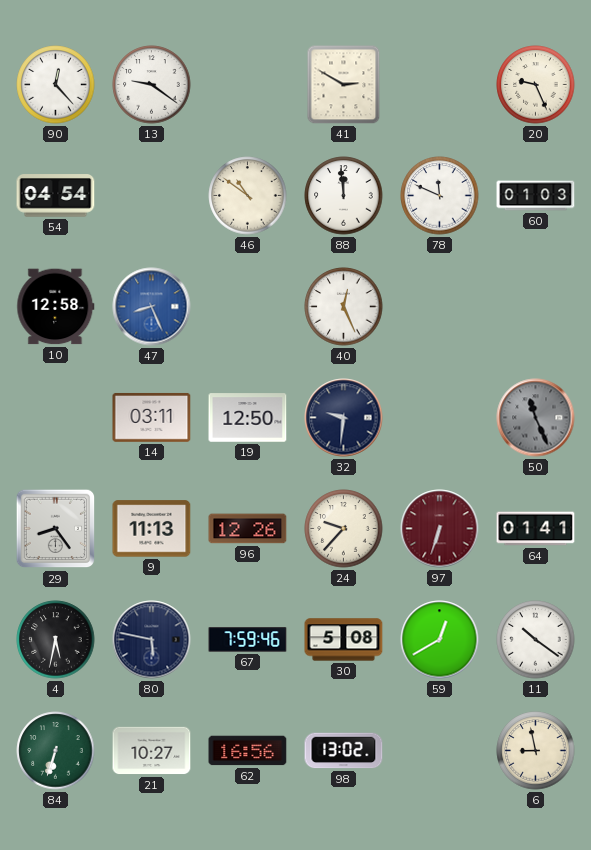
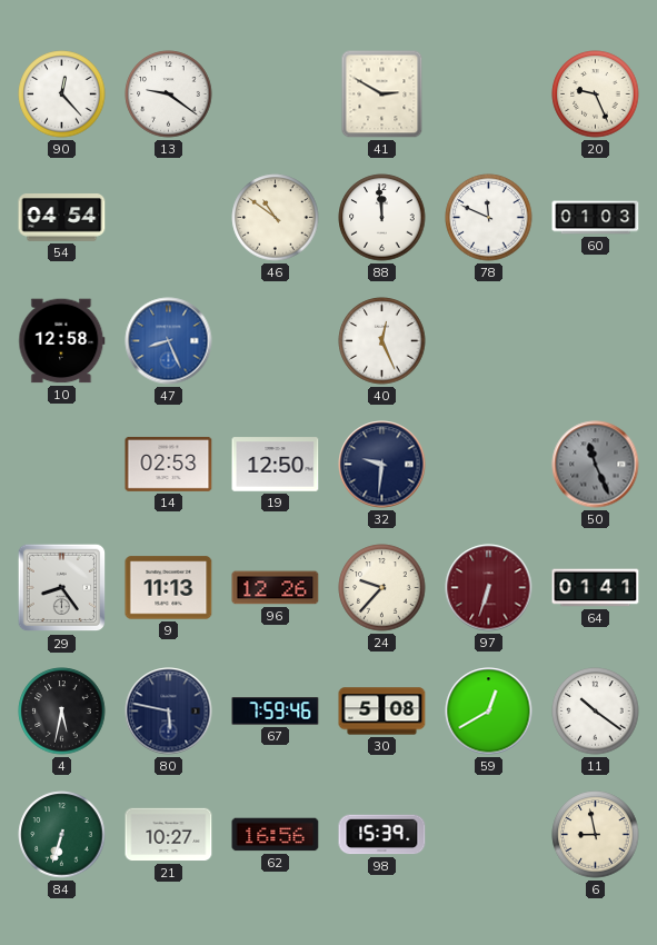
14: 03:11 -> 02:53
98: 13:02 -> 15:39
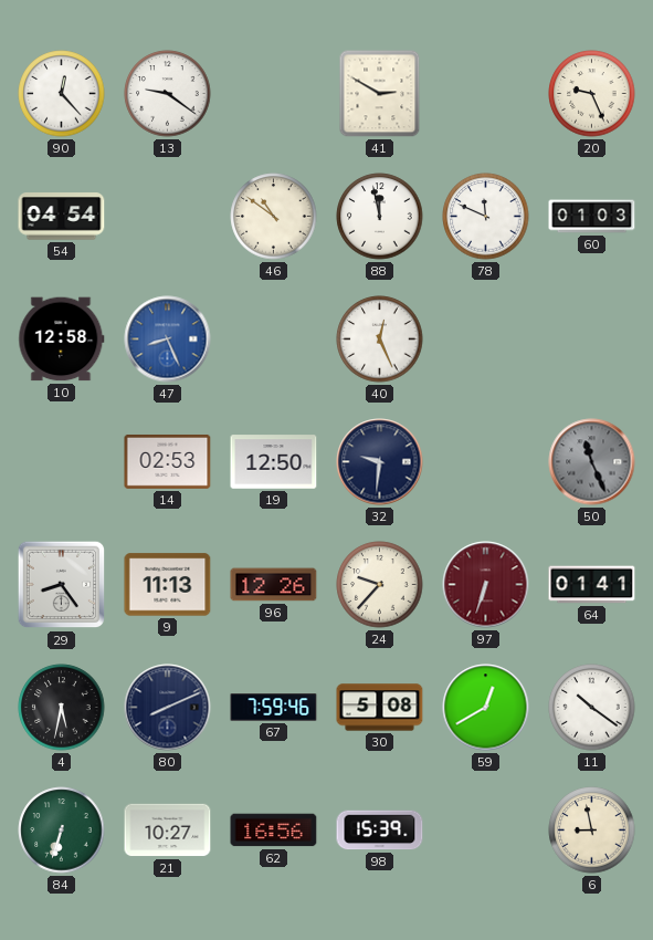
88: 11:59 -> 11:58
80: 5:47 -> 8:11
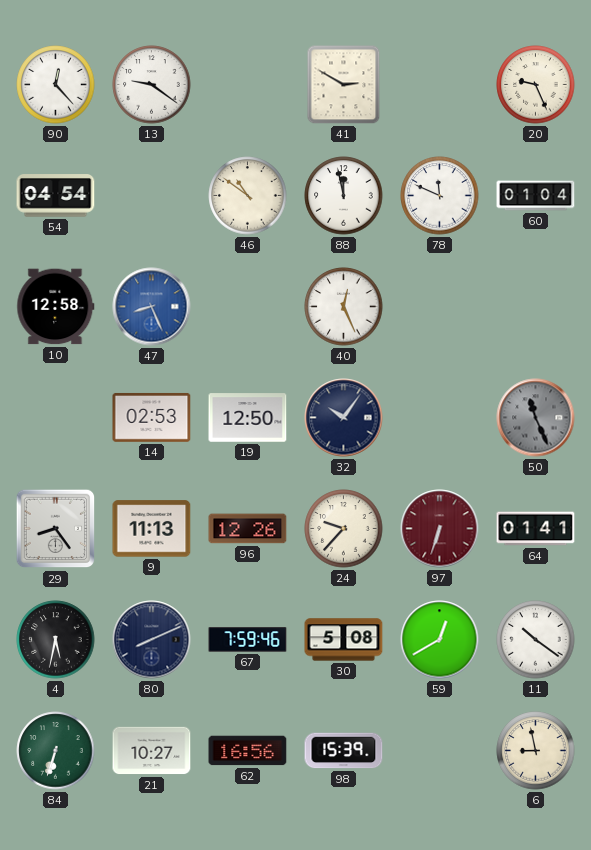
60: 01:03 -> 01:04
32: 9:31 -> 10:06
